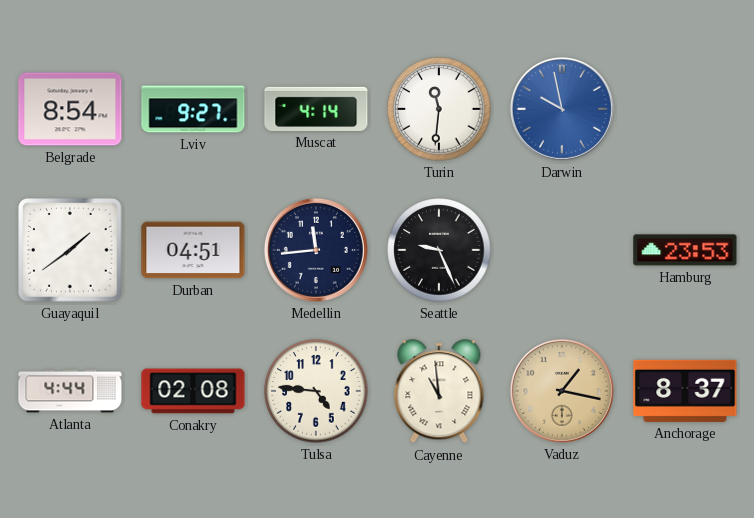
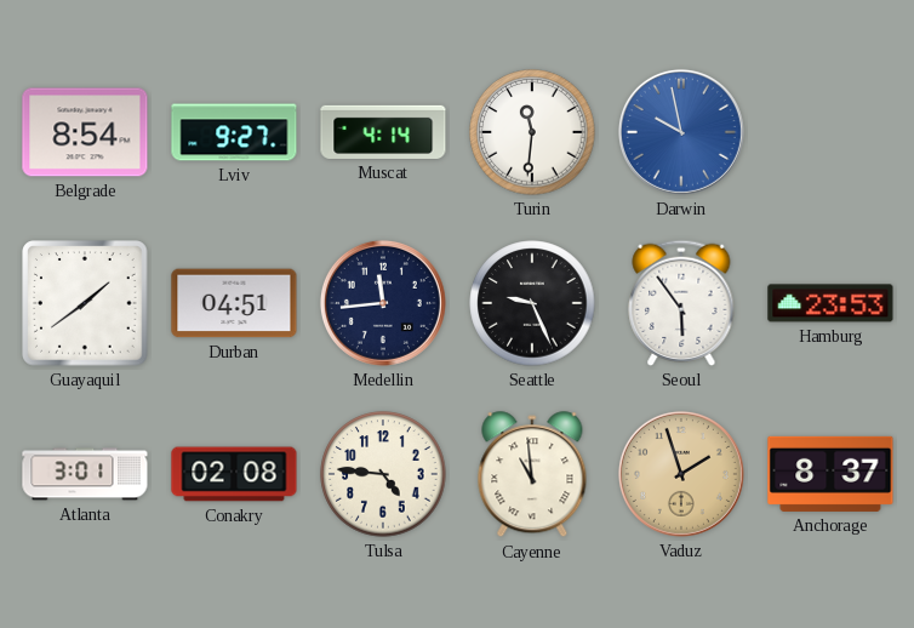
Seoul: none -> 5:54
Atlanta: 4:44 -> 3:01
Vaduz: 1:17 -> 1:57
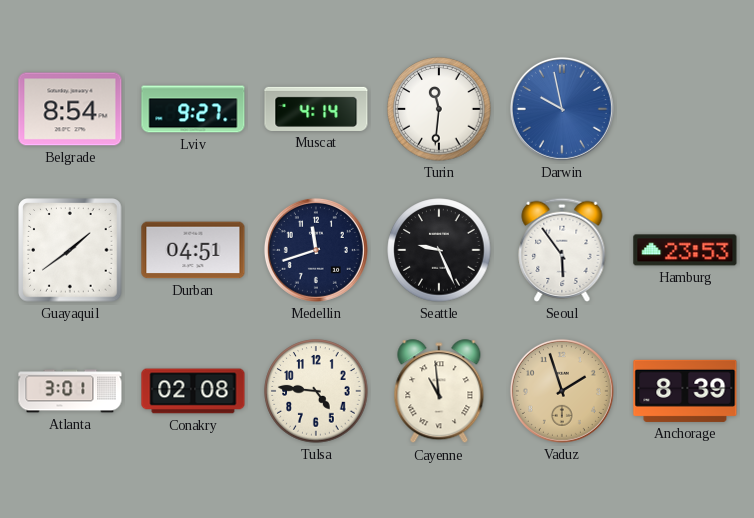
Medellin: 11:44 -> 11:42
Anchorage: 8:37 -> 8:39
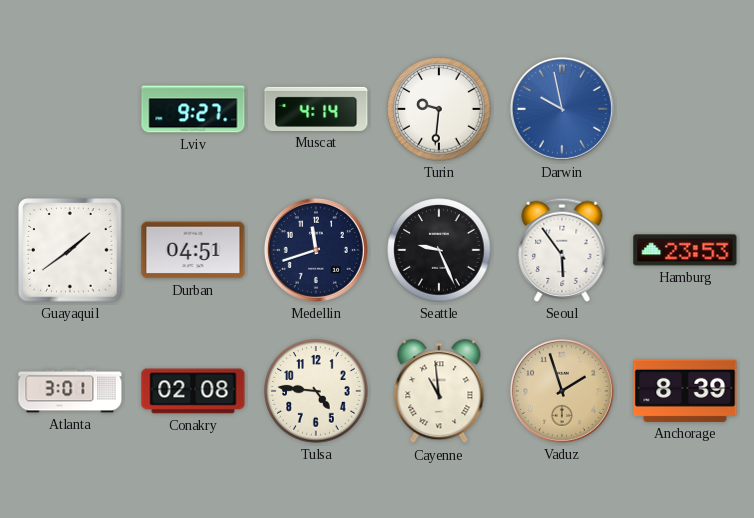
Belgrade: 8:54 -> none
Turin: 11:31 -> 9:31
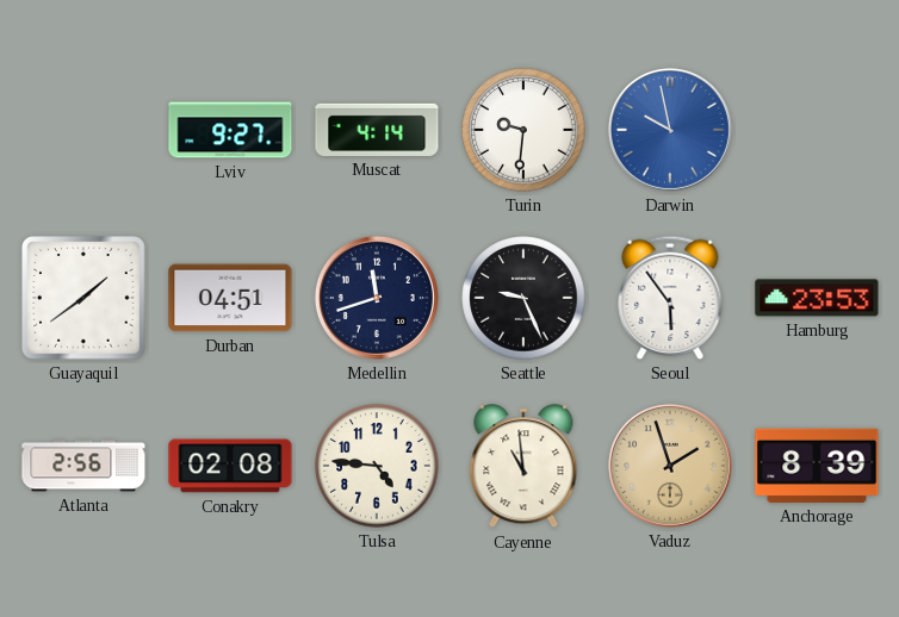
Atlanta: 3:01 -> 2:56
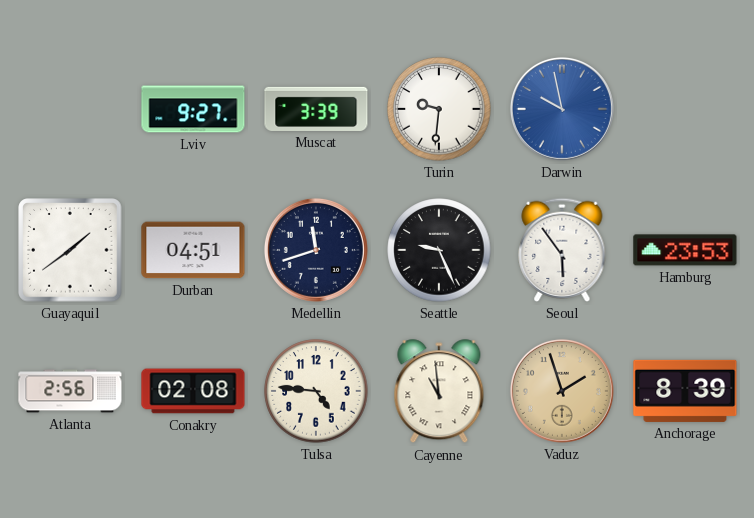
Muscat: 4:14 -> 3:39
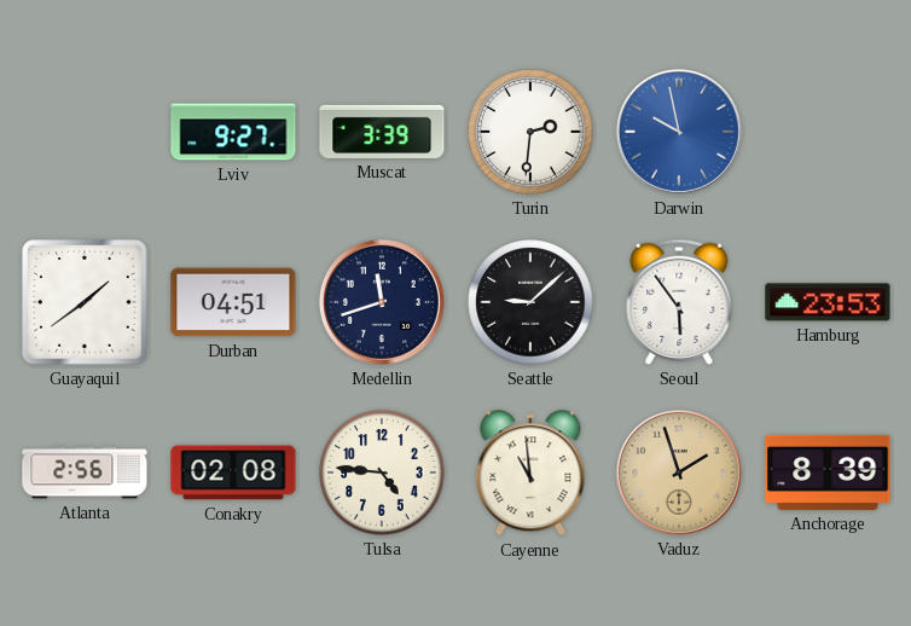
Turin: 9:31 -> 2:31
Seattle: 9:26 -> 9:08
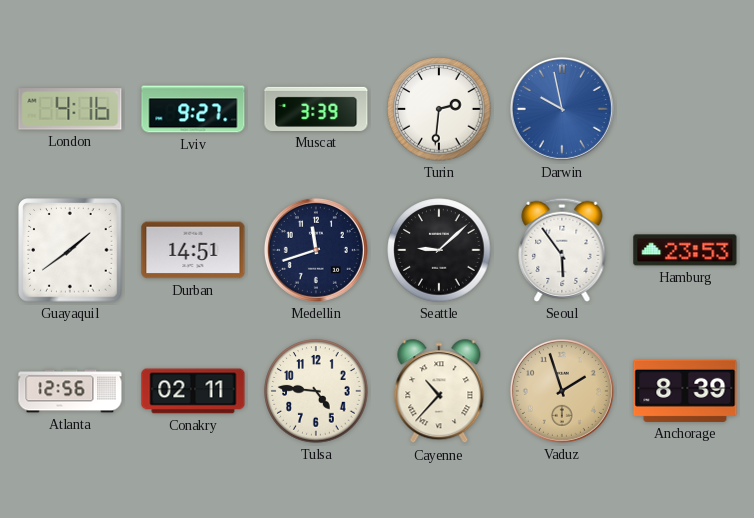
London: none -> 4:16
Durban: 04:51 -> 14:51
Atlanta: 2:56 -> 12:56
Conakry: 02:08 -> 02:11
Cayenne: 10:59 -> 10:37
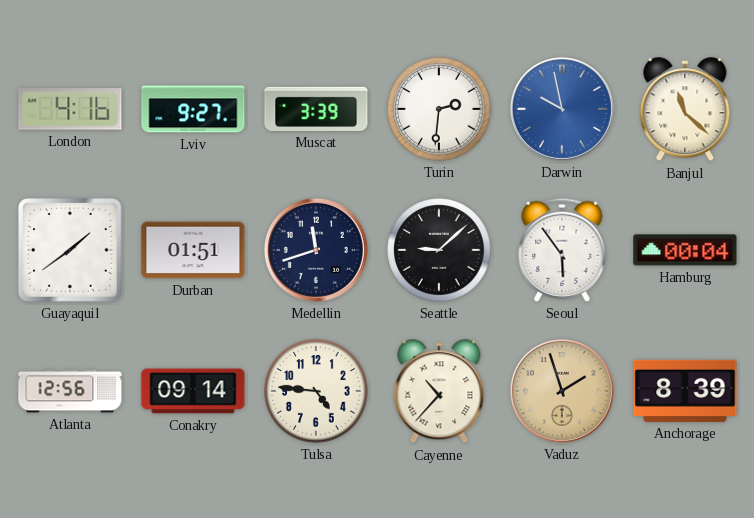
Banjul: none -> 11:22
Durban: 14:51 -> 01:51
Hamburg: 23:53 -> 00:04
Conakry: 02:11 -> 09:14
